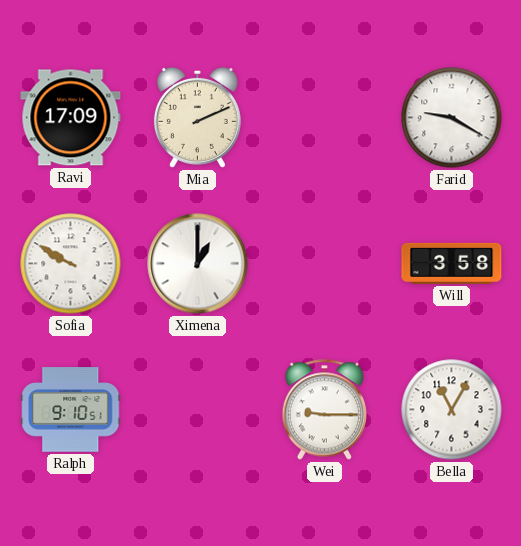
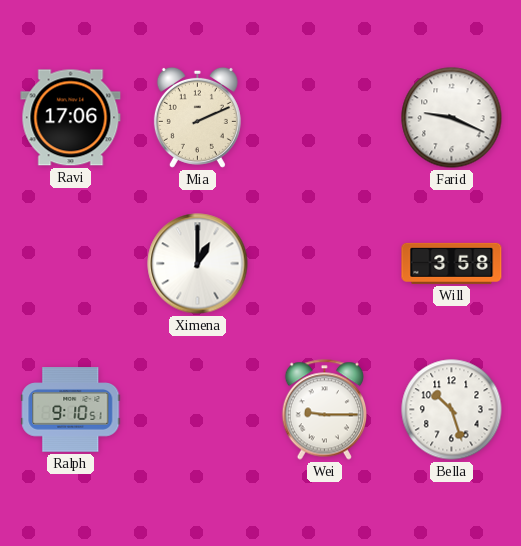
Ravi: 17:09 -> 17:06
Farid: 9:20 -> 9:19
Sofia: 9:50 -> none
Bella: 11:05 -> 10:27
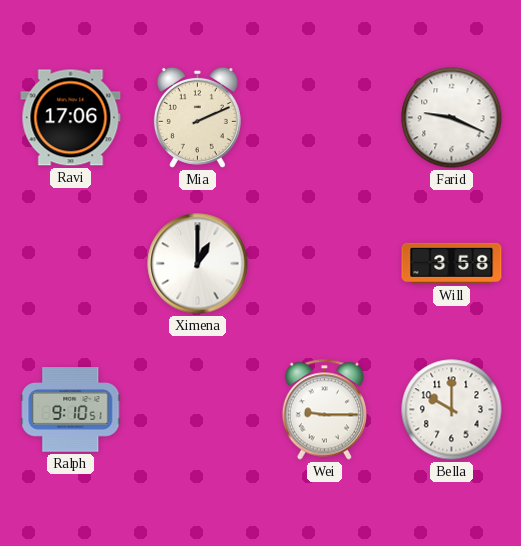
Bella: 10:27 -> 10:00
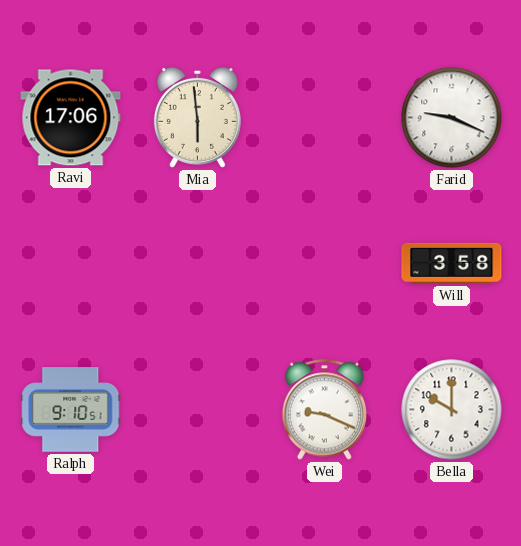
Mia: 2:11 -> 5:59
Ximena: 1:00 -> none
Wei: 9:15 -> 9:19
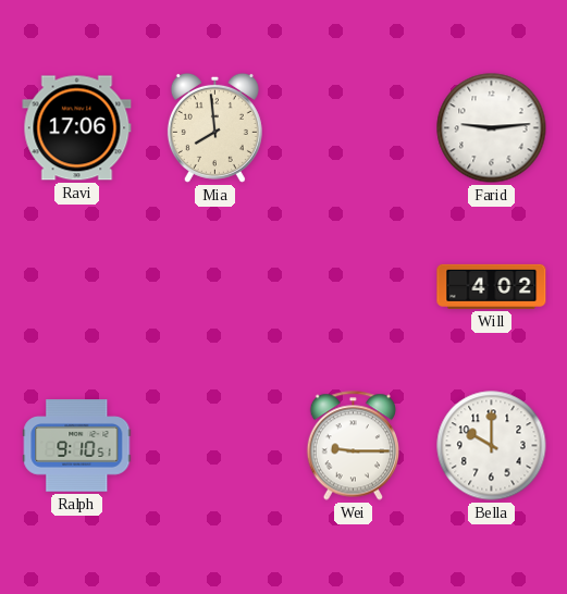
Mia: 5:59 -> 7:59
Farid: 9:19 -> 9:14
Will: 3:58 -> 4:02
Wei: 9:19 -> 9:15
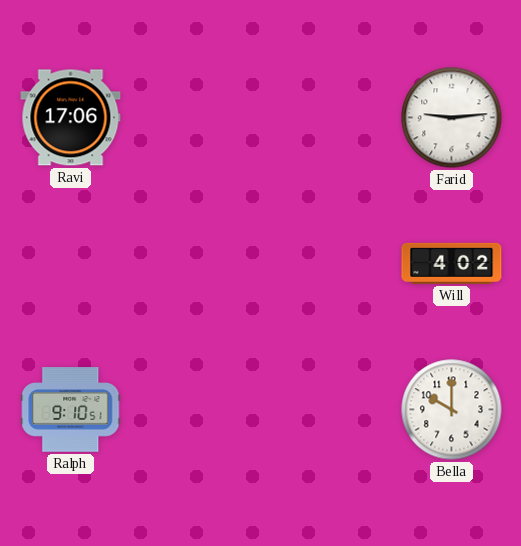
Mia: 7:59 -> none
Wei: 9:15 -> none
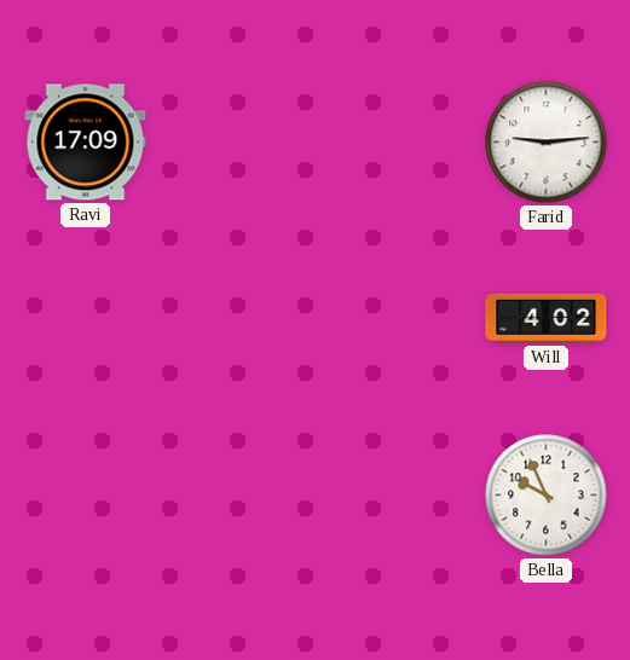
Ravi: 17:06 -> 17:09
Ralph: 9:10 -> none
Bella: 10:00 -> 9:56
